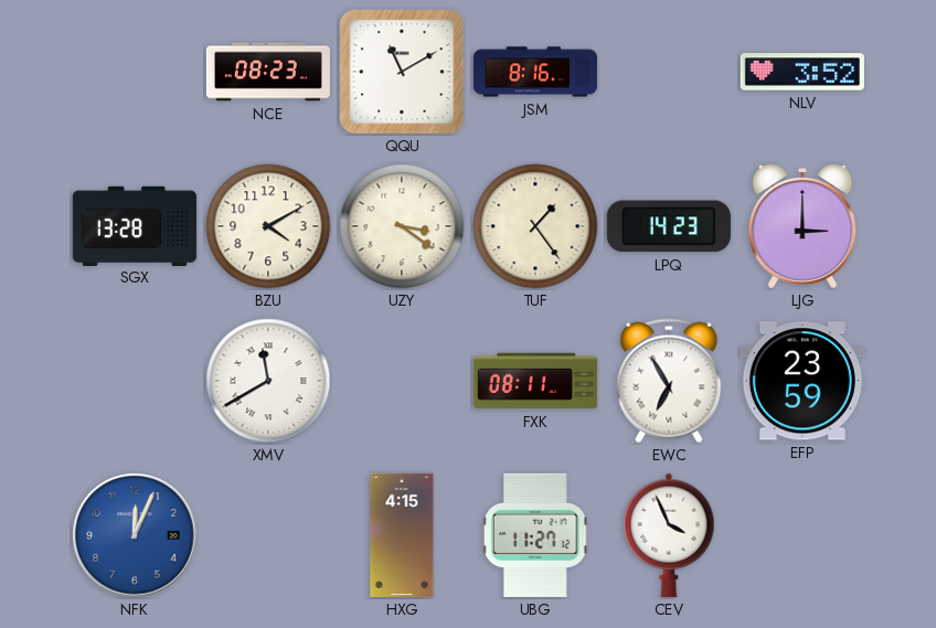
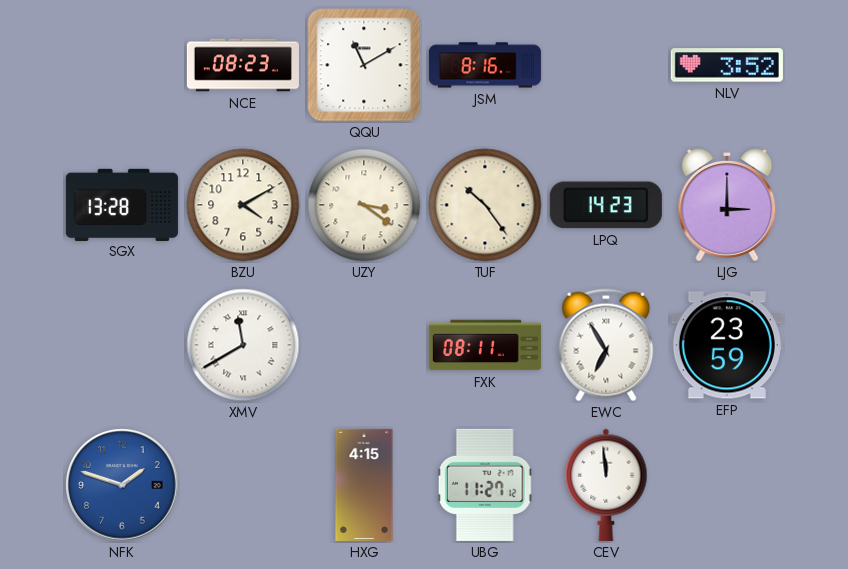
TUF: 1:24 -> 10:24
NFK: 12:04 -> 1:48
CEV: 3:56 -> 11:59
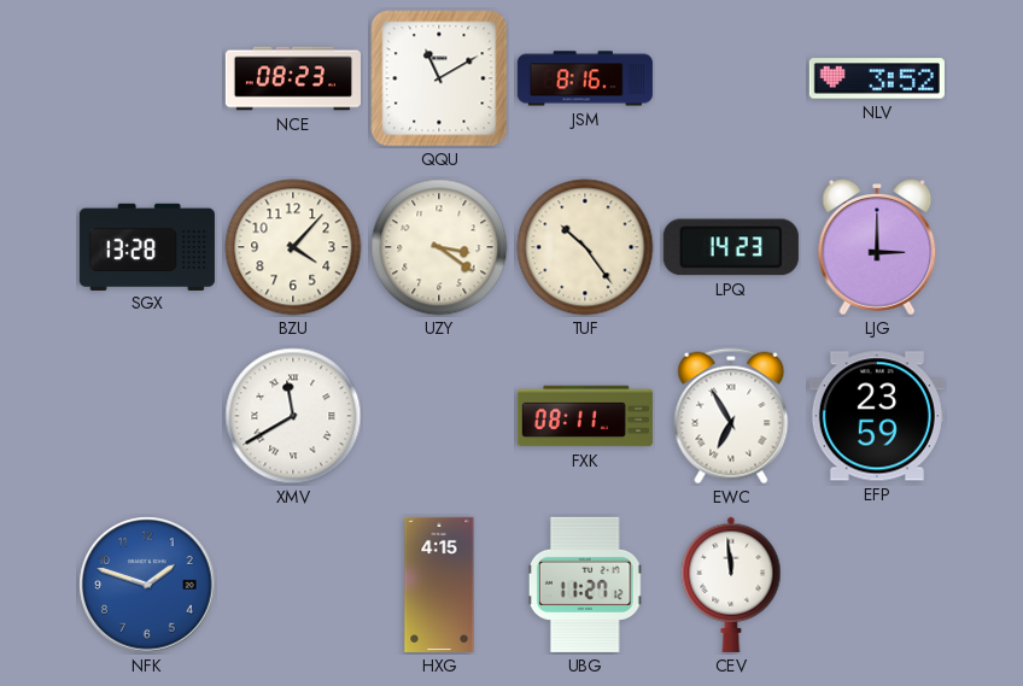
BZU: 4:10 -> 4:07
